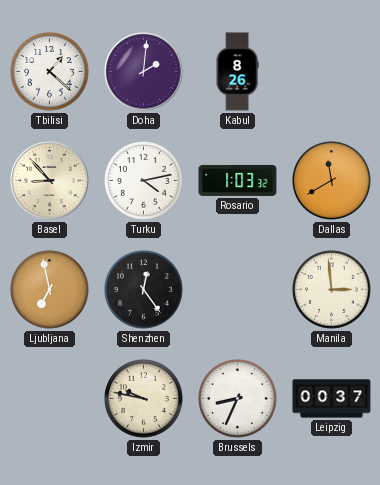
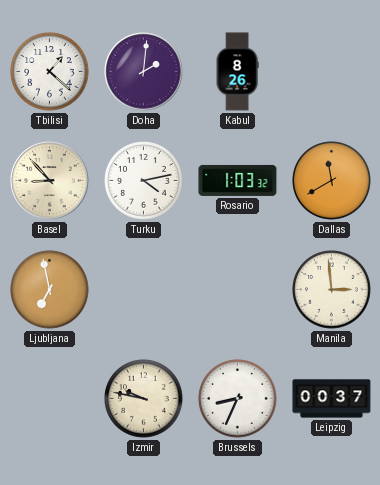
Shenzhen: 12:24 -> none
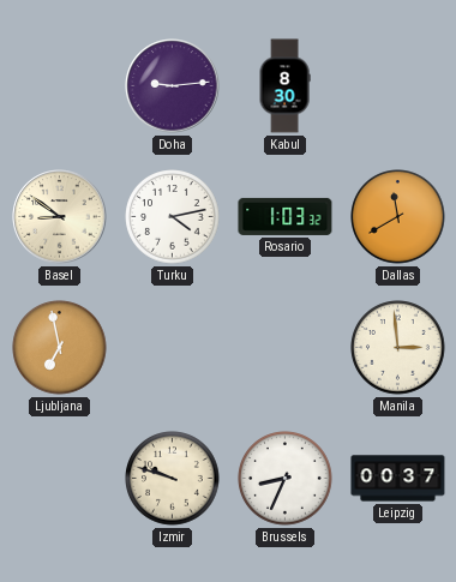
Tbilisi: 1:22 -> none
Doha: 2:01 -> 9:14
Kabul: 8:26 -> 8:30
Basel: 8:53 -> 8:51
Izmir: 9:47 -> 9:48
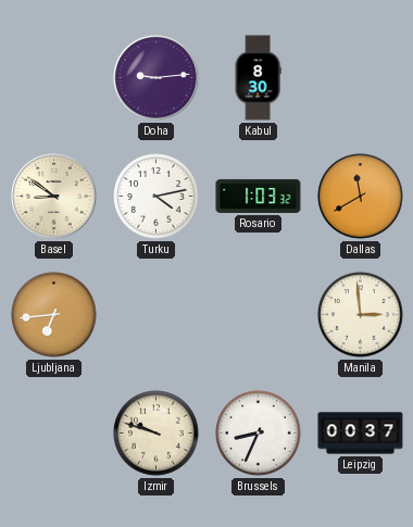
Ljubljana: 6:58 -> 6:44
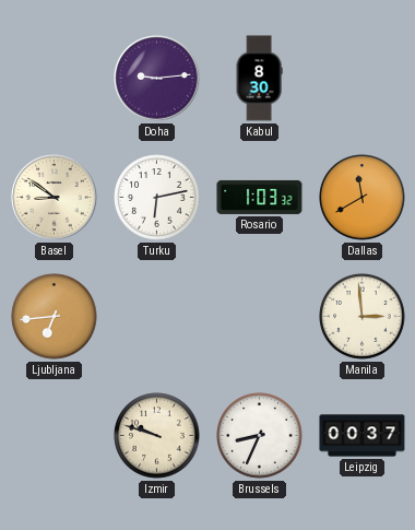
Turku: 4:13 -> 6:13
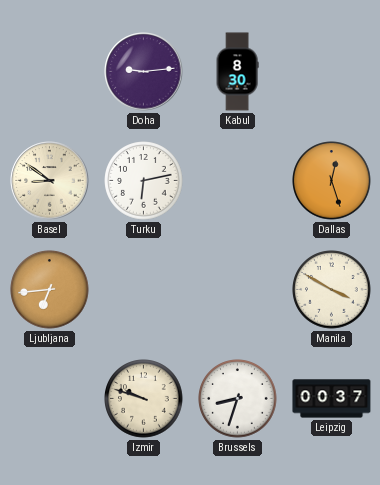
Rosario: 1:03 -> none
Dallas: 11:40 -> 12:27
Manila: 2:59 -> 3:50
Brussels: 8:34 -> 8:33
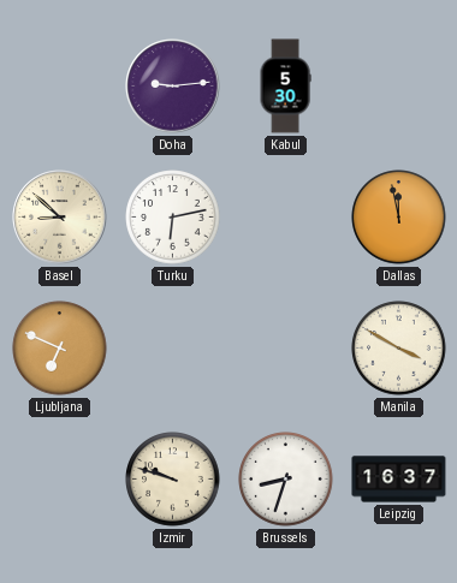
Kabul: 8:30 -> 5:30
Basel: 8:51 -> 8:52
Dallas: 12:27 -> 11:58
Ljubljana: 6:44 -> 6:49
Leipzig: 00:37 -> 16:37
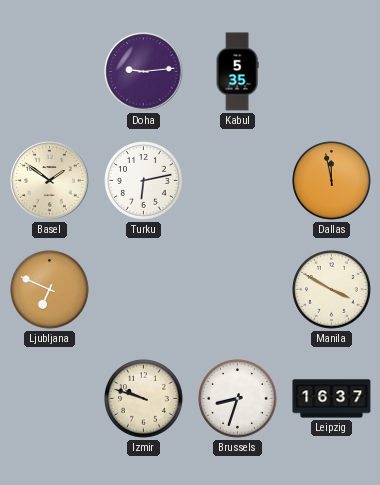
Kabul: 5:30 -> 5:35
Basel: 8:52 -> 1:51
